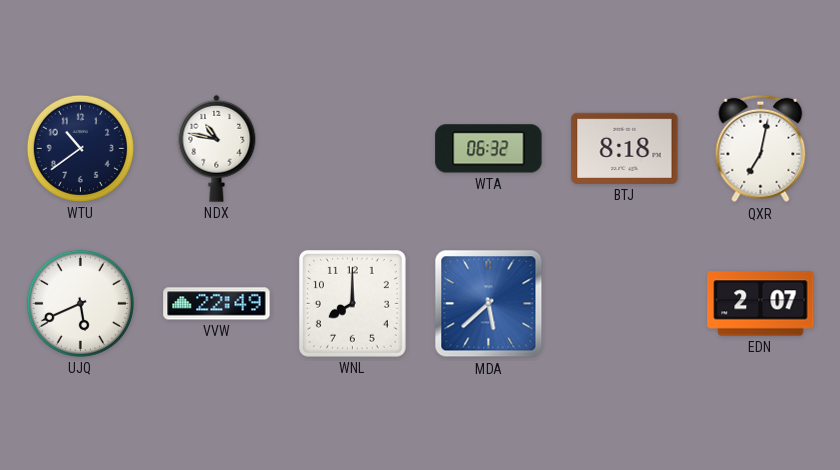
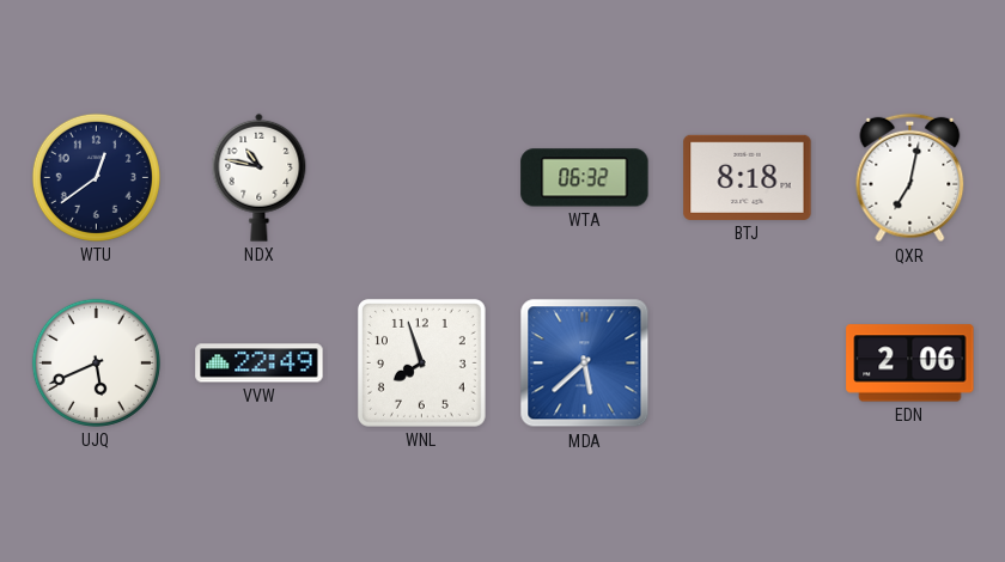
WTU: 10:39 -> 12:39
WNL: 8:00 -> 7:57
EDN: 2:07 -> 2:06
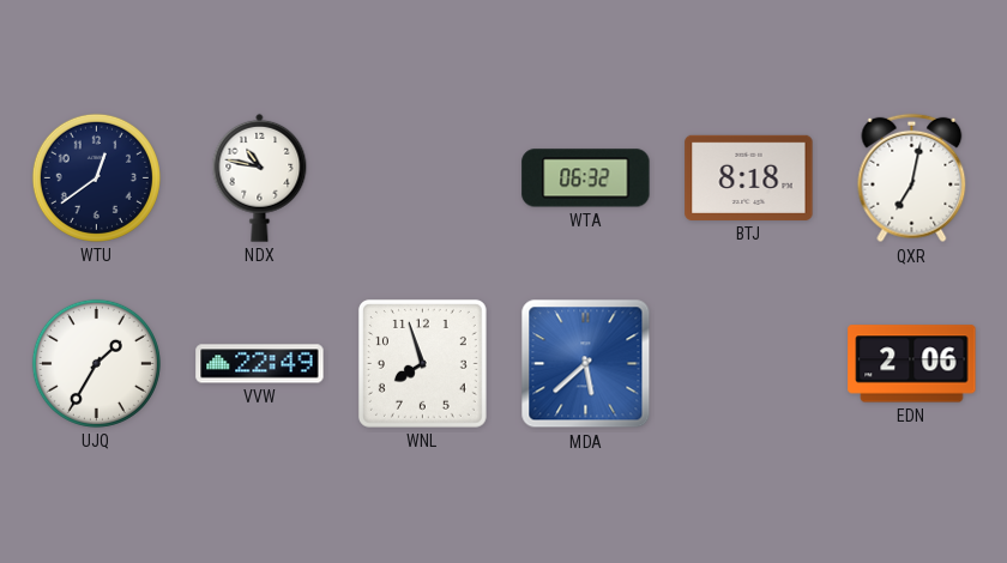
UJQ: 5:41 -> 1:35
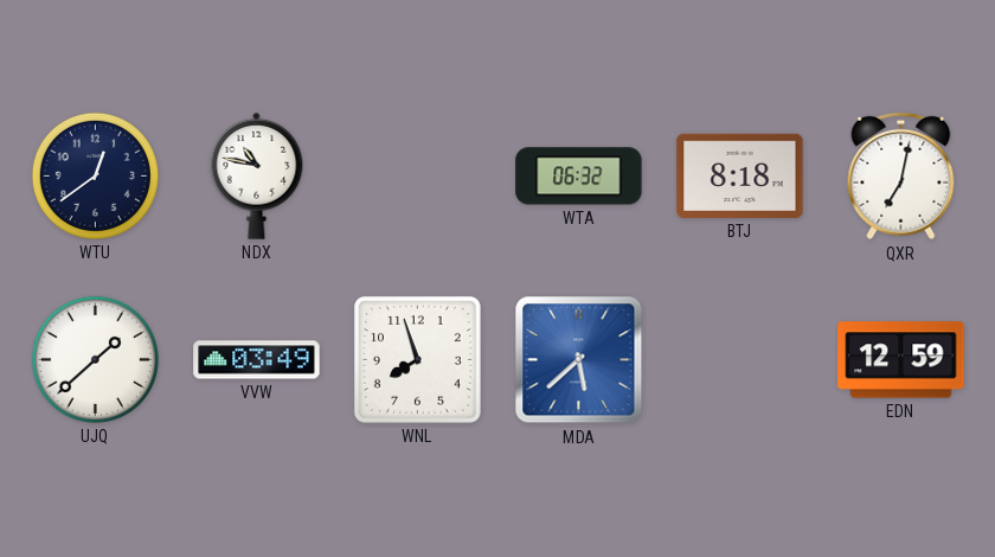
UJQ: 1:35 -> 1:38
VVW: 22:49 -> 03:49
EDN: 2:06 -> 12:59
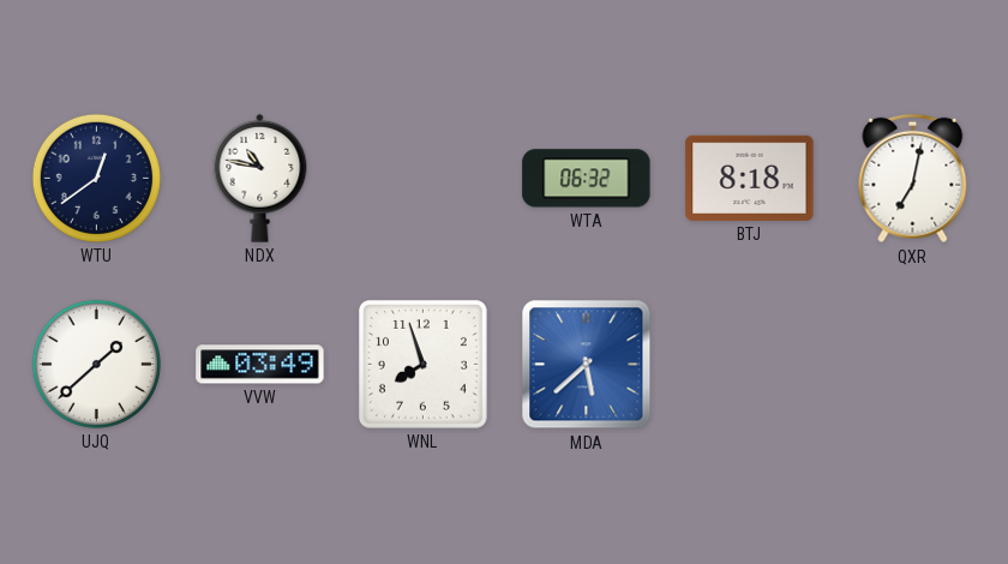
EDN: 12:59 -> none
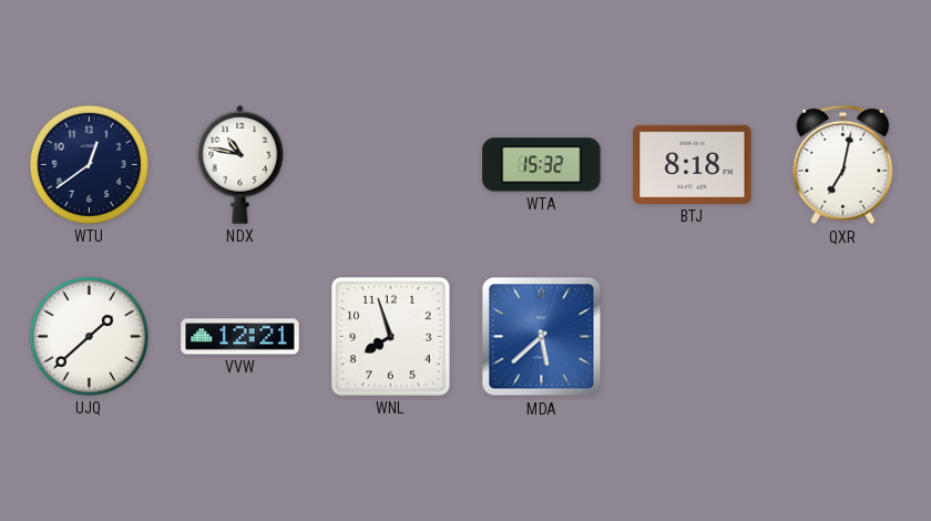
WTA: 06:32 -> 15:32
VVW: 03:49 -> 12:21
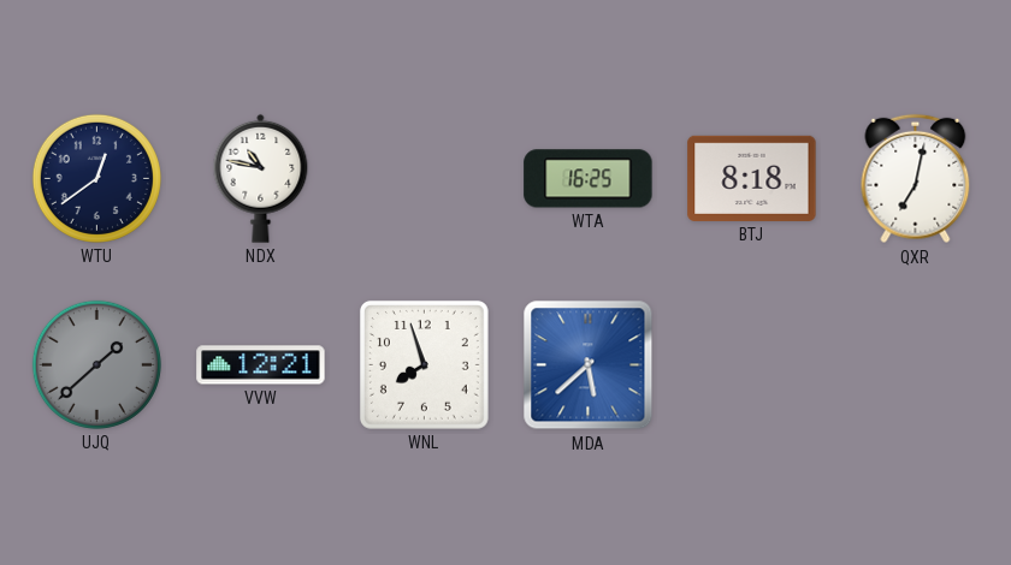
WTA: 15:32 -> 16:25
UJQ dial: white -> grey
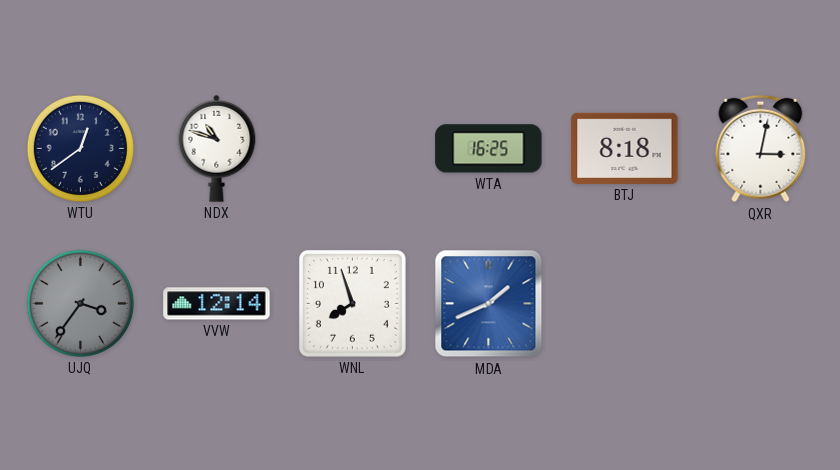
NDX: 10:47 -> 10:48
QXR: 7:02 -> 3:02
UJQ: 1:38 -> 3:36
VVW: 12:21 -> 12:14
MDA: 5:38 -> 1:41
